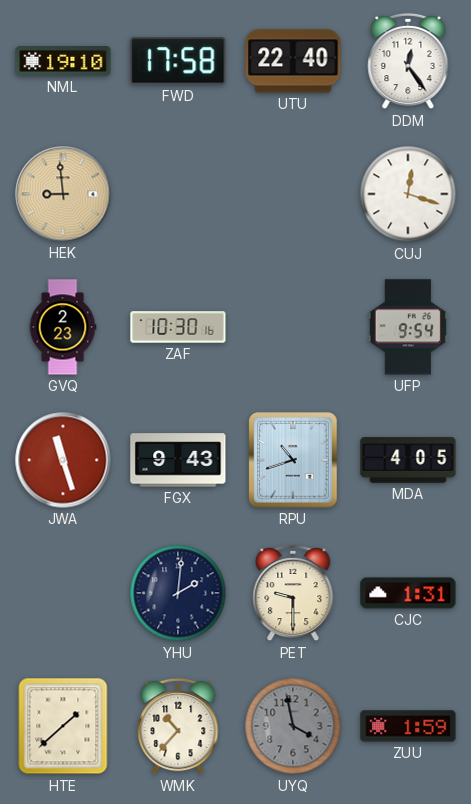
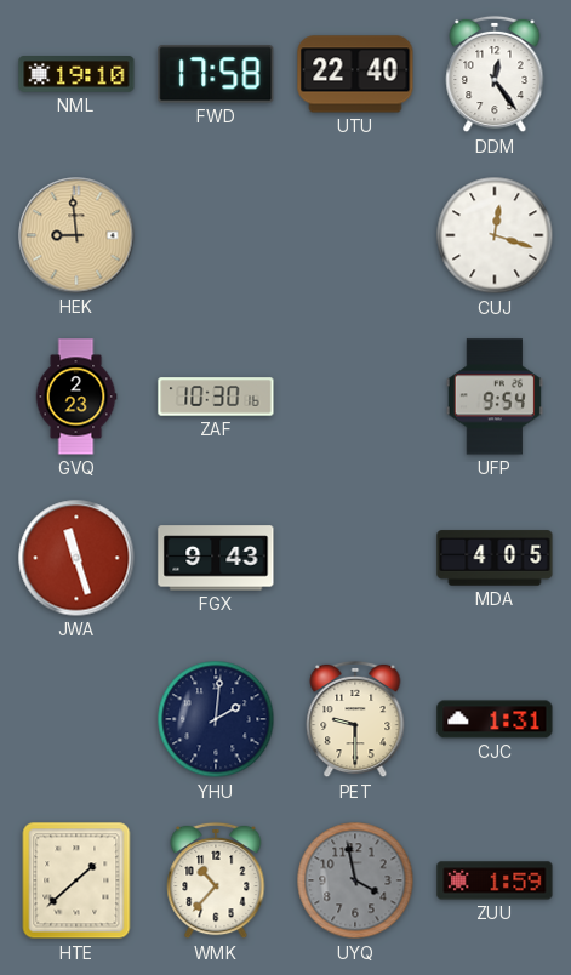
RPU: 10:42 -> none
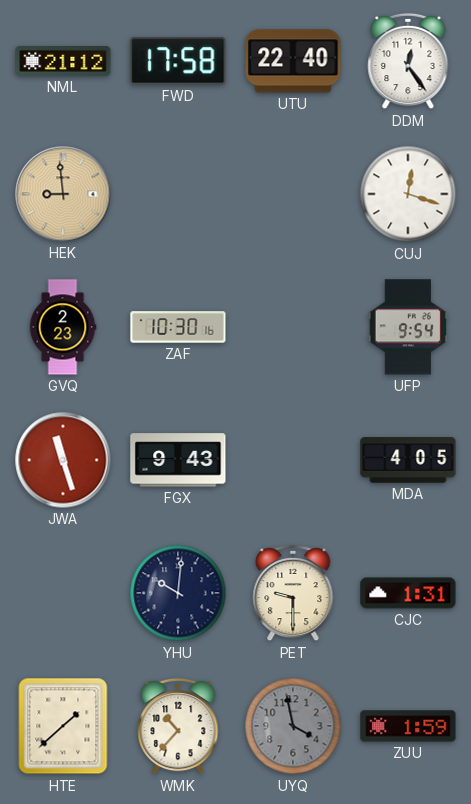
NML: 19:10 -> 21:12
YHU: 2:01 -> 10:01
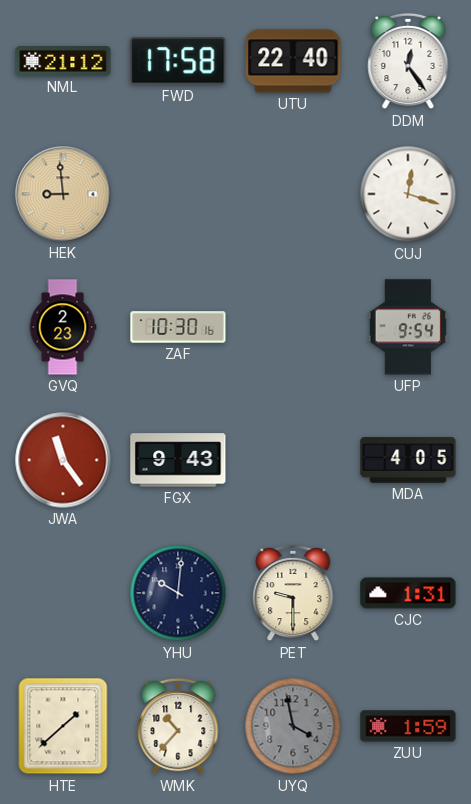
JWA: 11:27 -> 11:24
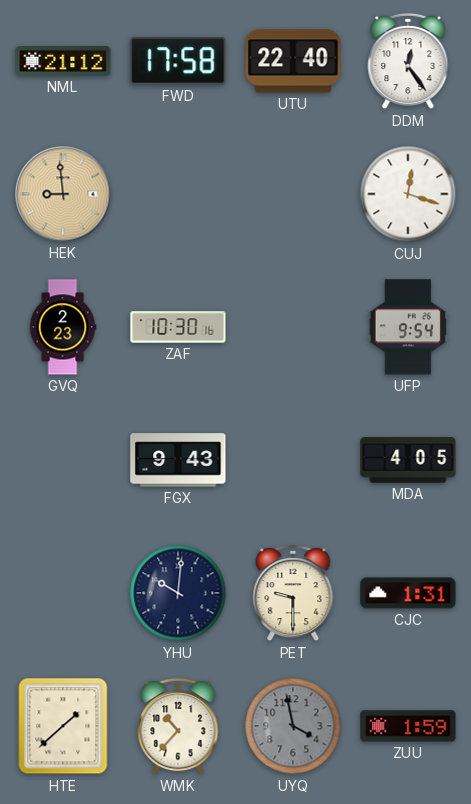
JWA: 11:24 -> none
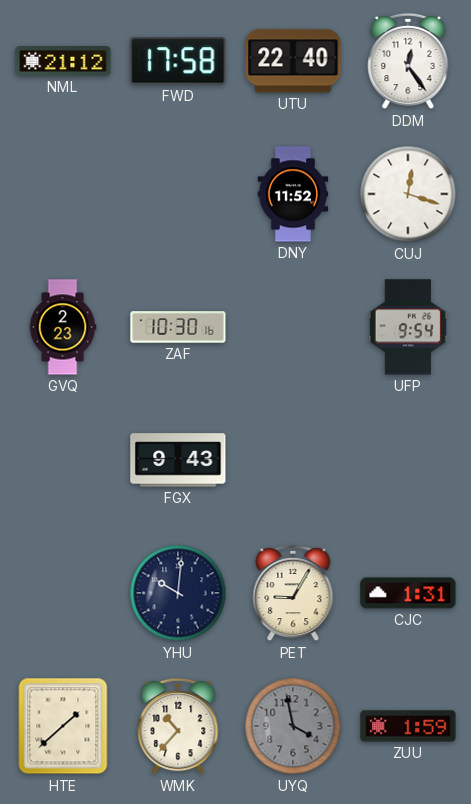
HEK: 8:59 -> none
DNY: none -> 11:52
MDA: 4:05 -> none
PET: 9:30 -> 9:05
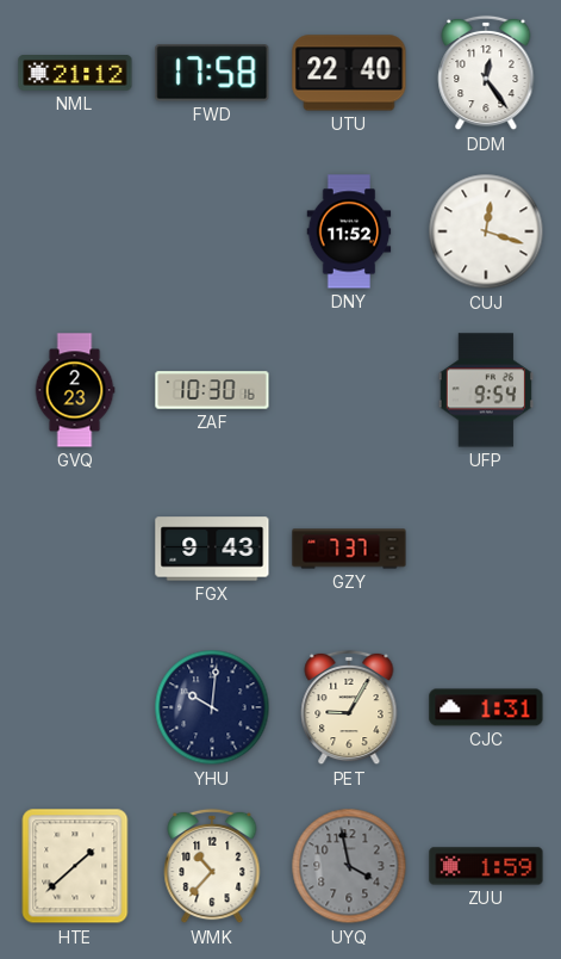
GZY: none -> 7:37
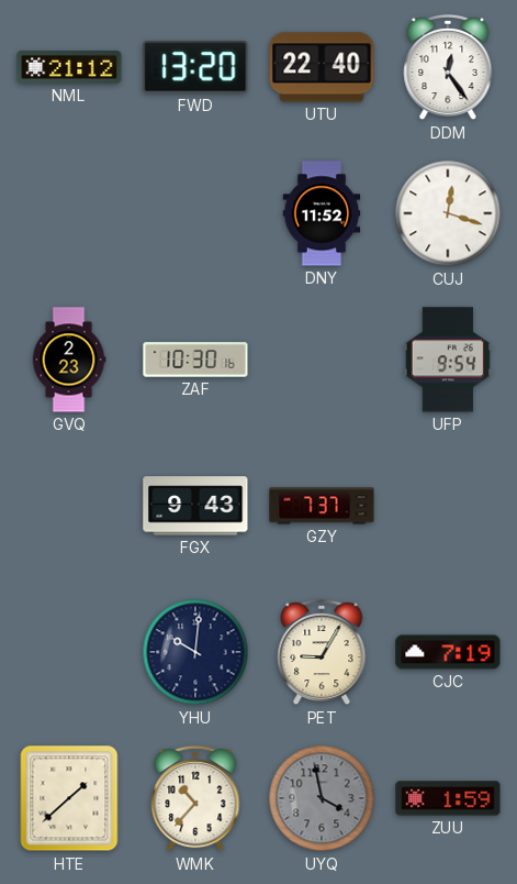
FWD: 17:58 -> 13:20
CJC: 1:31 -> 7:19
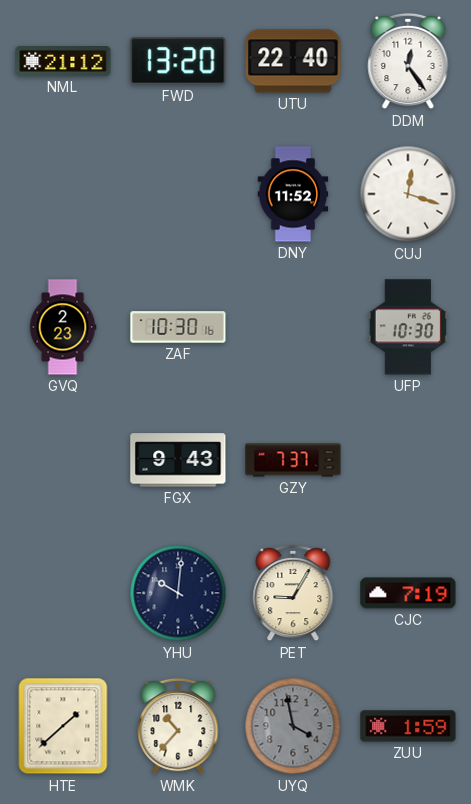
UFP: 9:54 -> 10:30
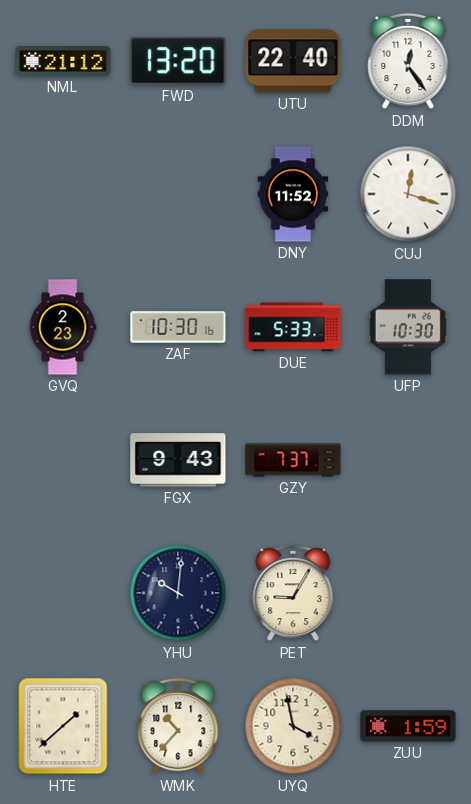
DUE: none -> 5:33
CJC: 7:19 -> none
UYQ dial: grey -> cream
